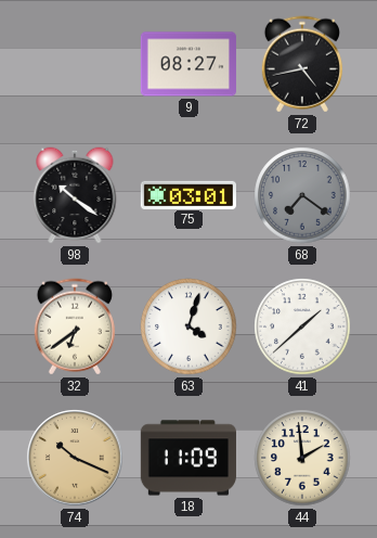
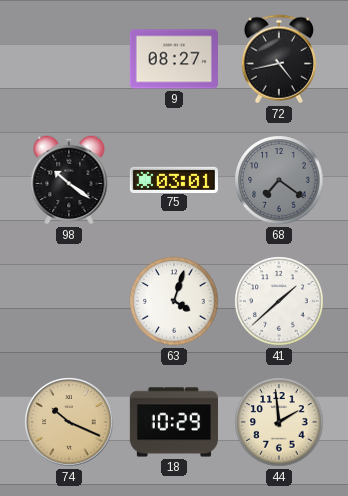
32: 6:39 -> none
18: 11:09 -> 10:29
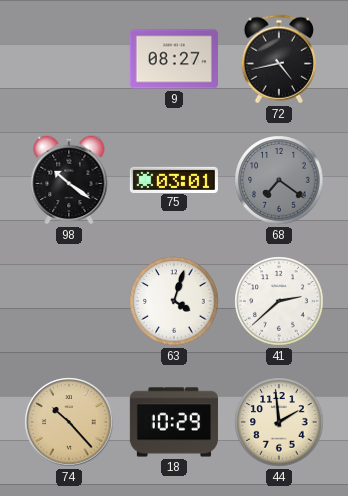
41: 1:38 -> 2:38
74: 10:19 -> 10:23
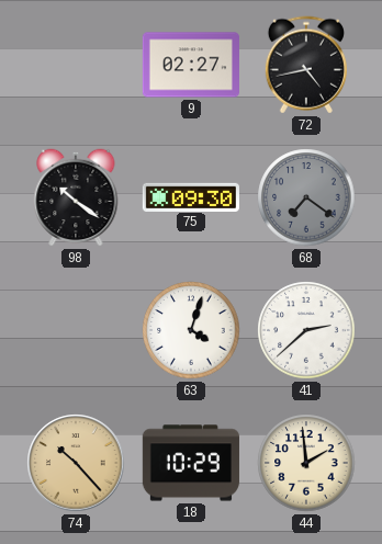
9: 08:27 -> 02:27
75: 03:01 -> 09:30
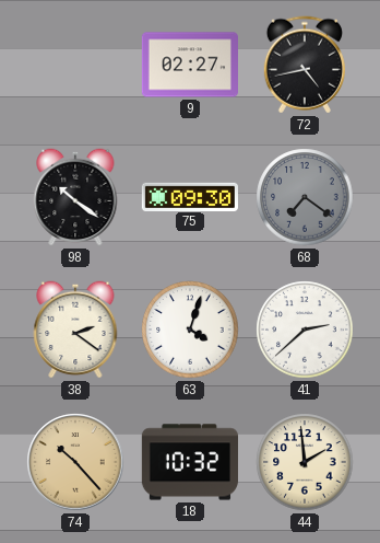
38: none -> 2:21
18: 10:29 -> 10:32
